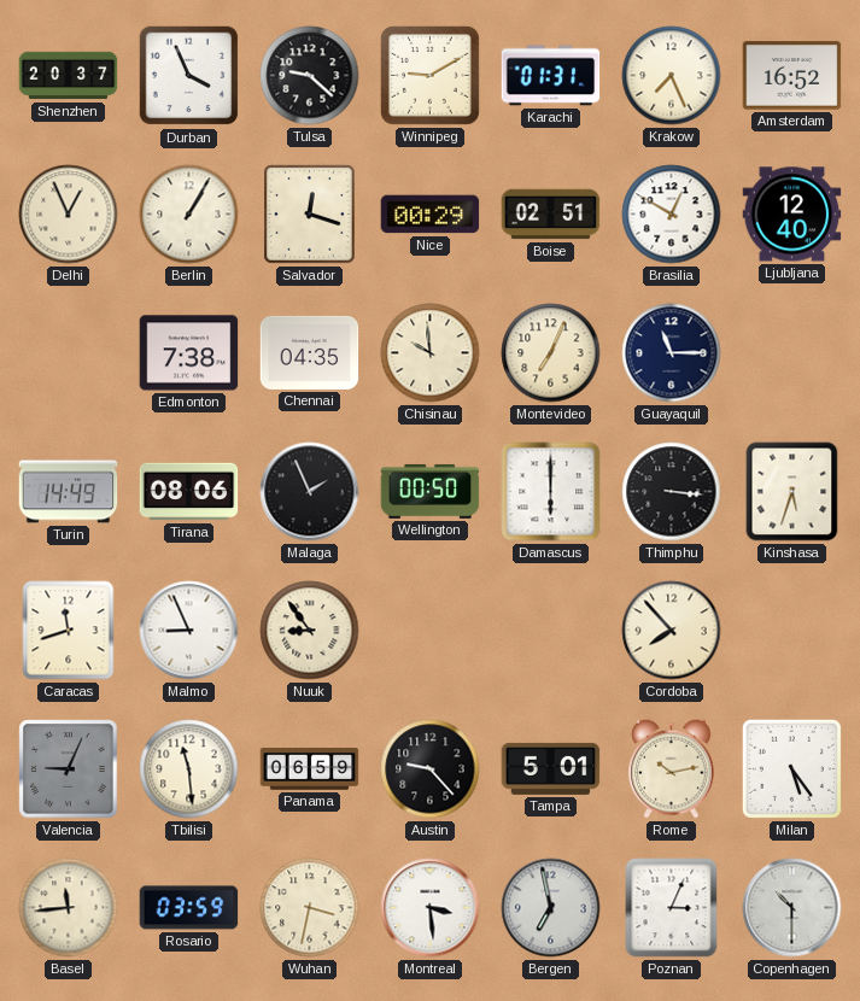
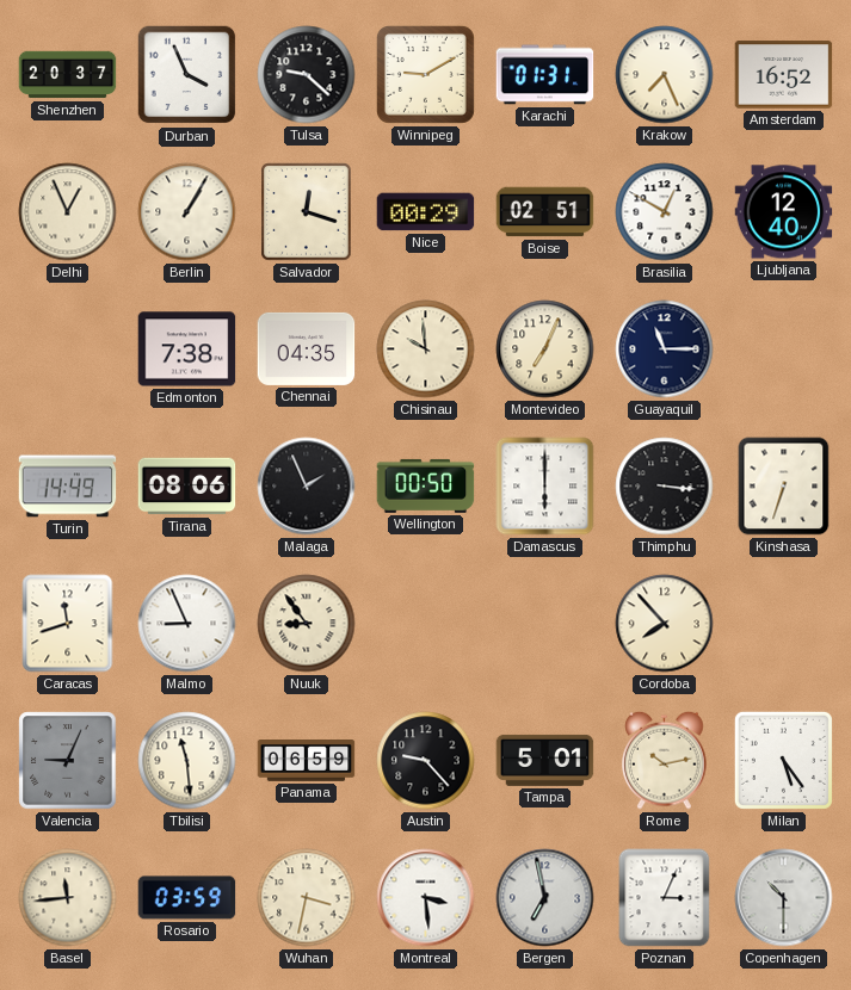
Kinshasa: 5:33 -> 6:33
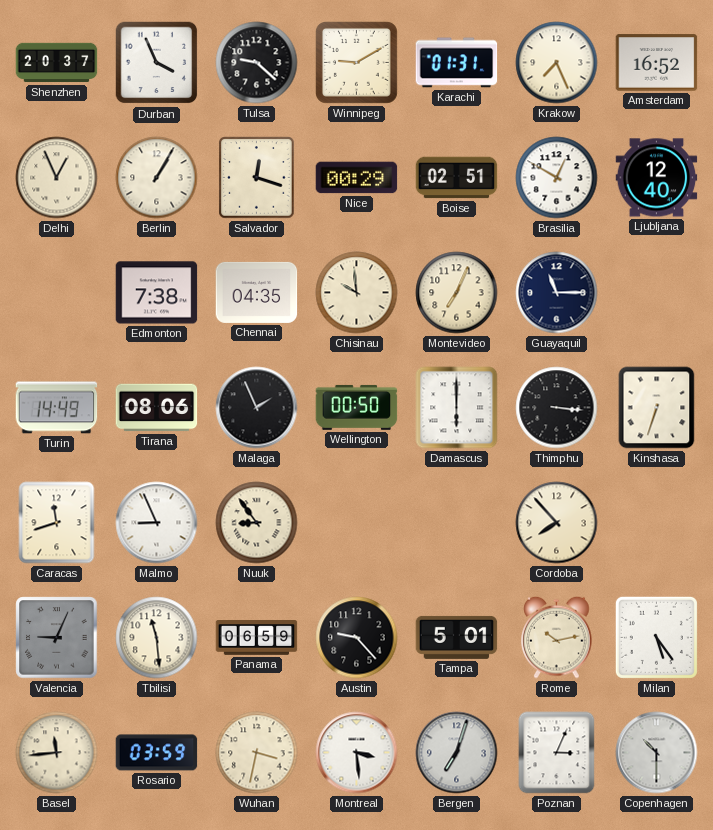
Bergen: 6:58 -> 7:03
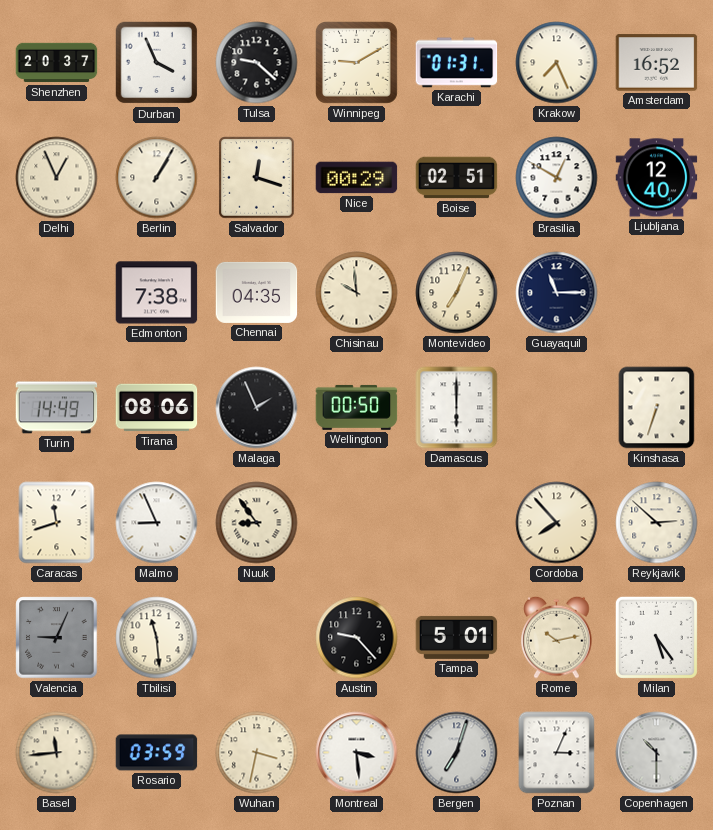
Thimphu: 3:16 -> none
Reykjavik: none -> 2:52
Panama: 06:59 -> none
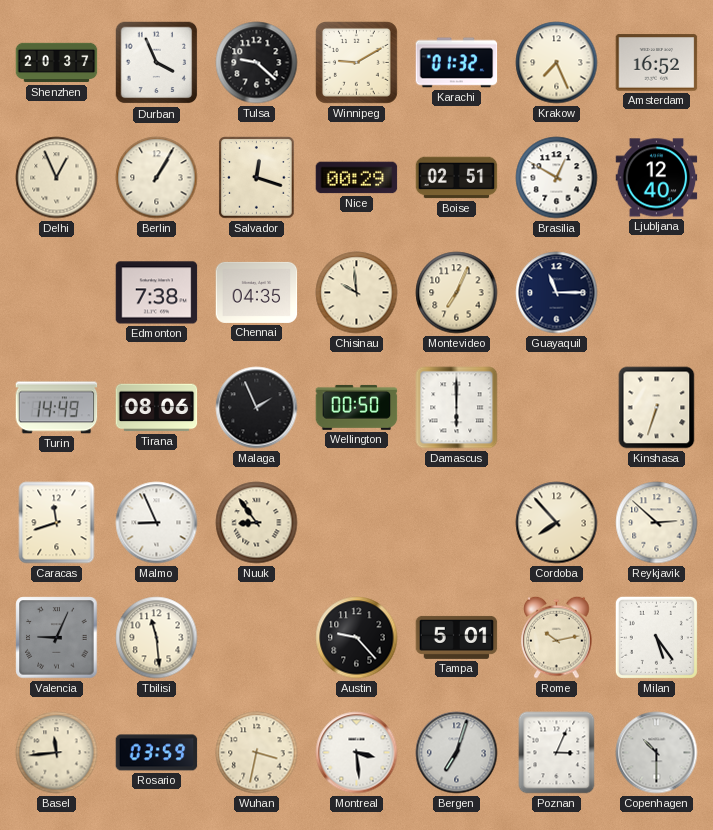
Karachi: 01:31 -> 01:32
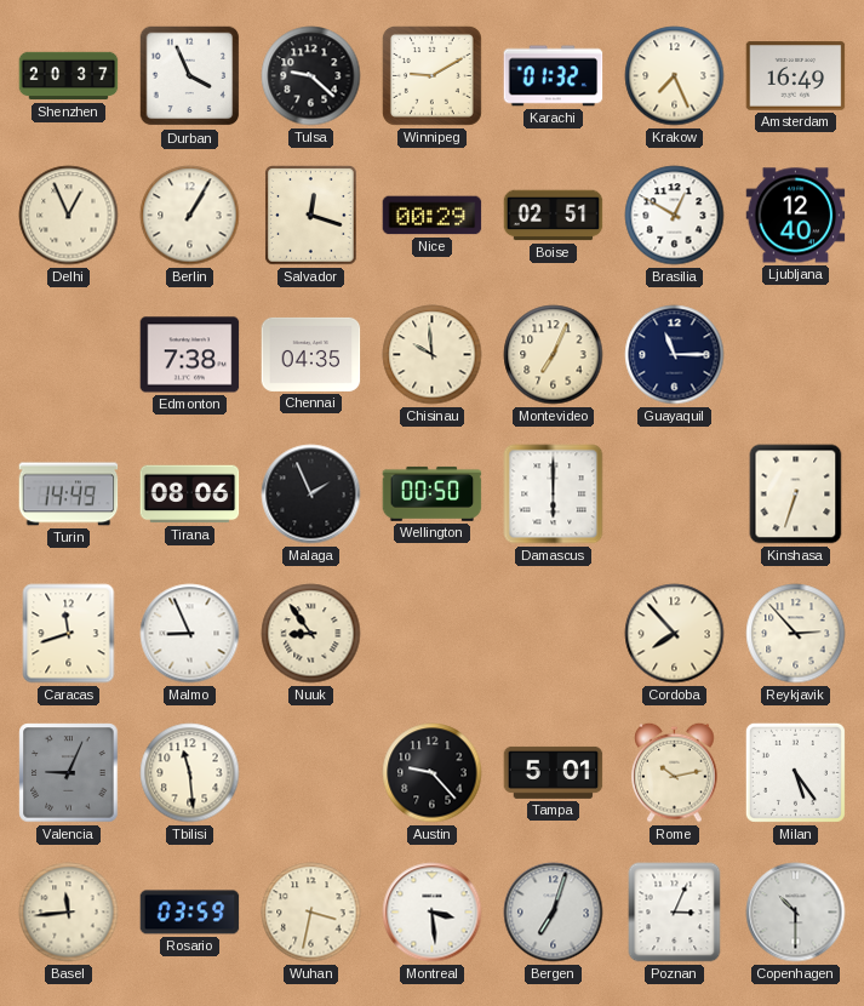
Amsterdam: 16:52 -> 16:49
Reykjavik: 2:52 -> 2:53
